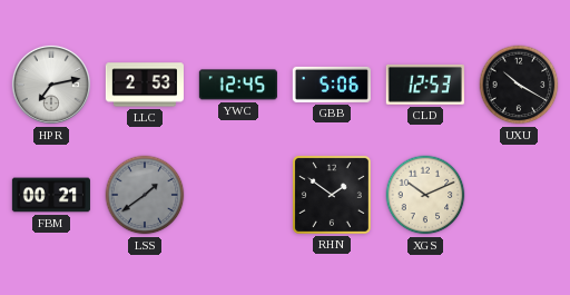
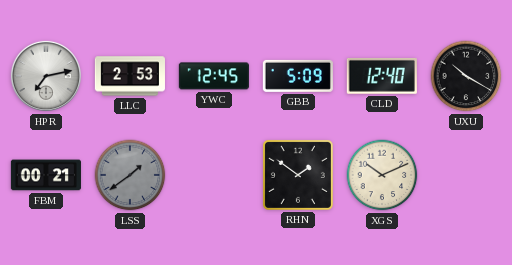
GBB: 5:06 -> 5:09
CLD: 12:53 -> 12:40
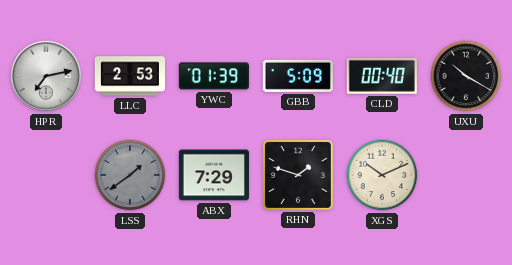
YWC: 12:45 -> 01:39
CLD: 12:40 -> 00:40
FBM: 00:21 -> none
ABX: none -> 7:29
RHN: 1:51 -> 1:48
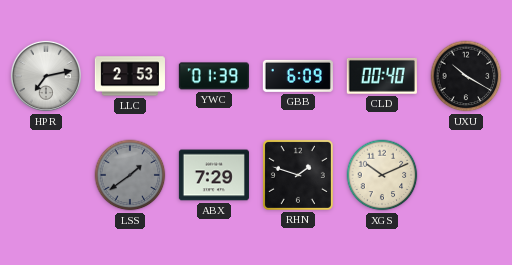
GBB: 5:09 -> 6:09
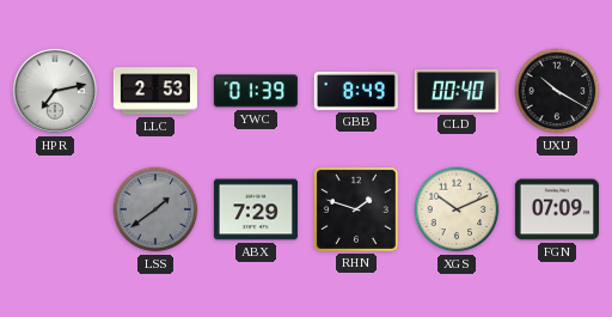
GBB: 6:09 -> 8:49
FGN: none -> 07:09
